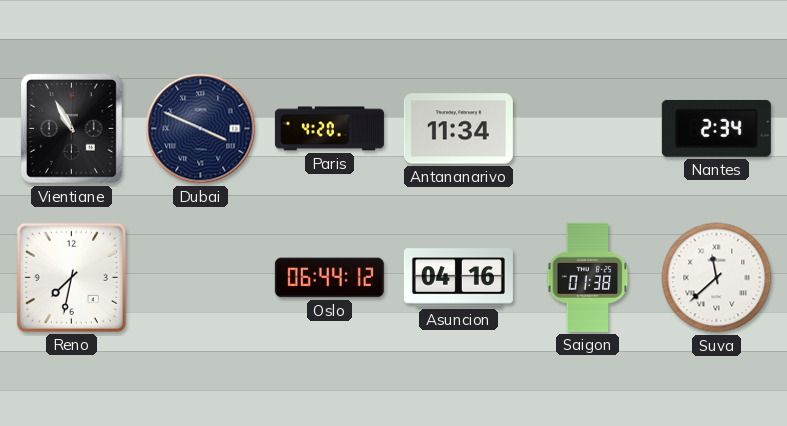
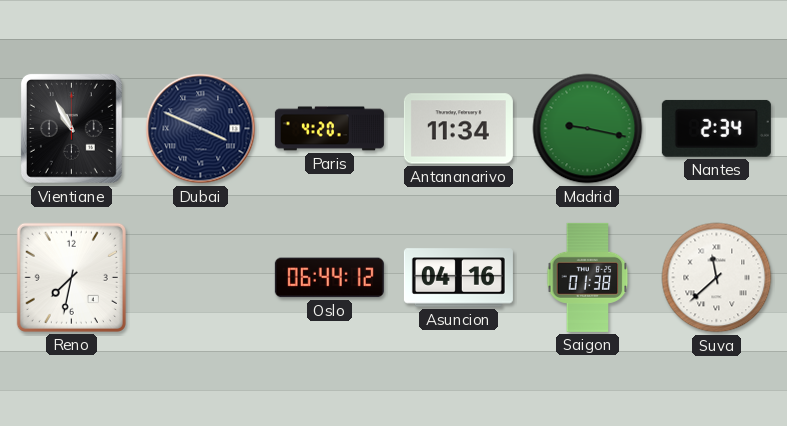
Madrid: none -> 9:17
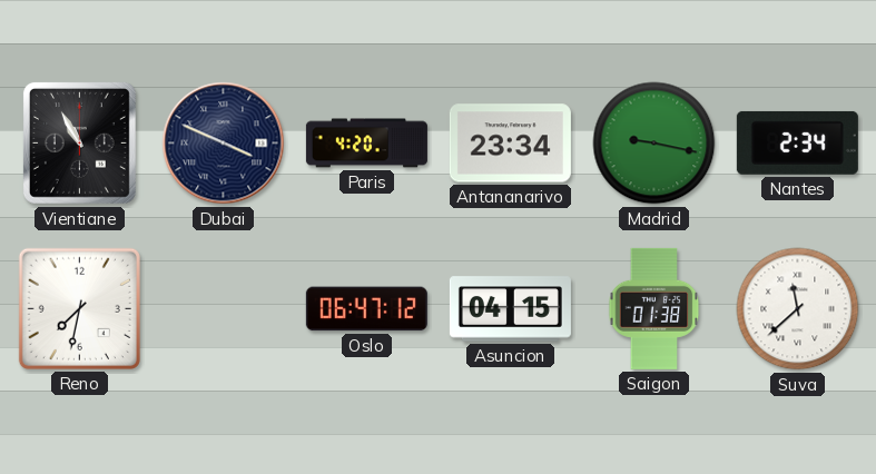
Antananarivo: 11:34 -> 23:34
Oslo: 06:44 -> 06:47
Asuncion: 04:16 -> 04:15
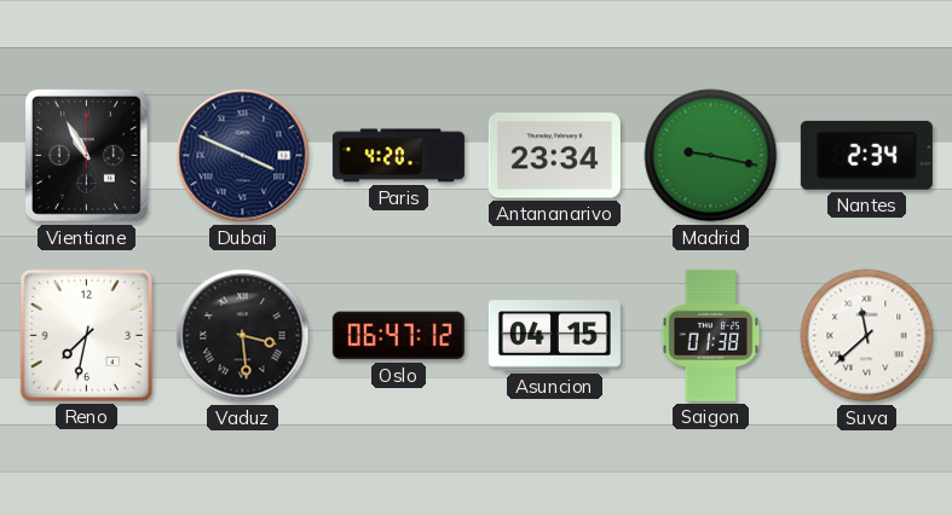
Vaduz: none -> 3:29
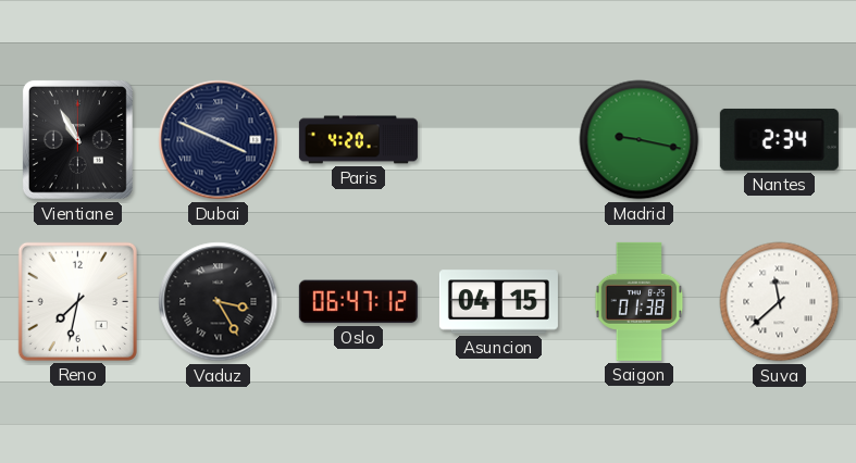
Antananarivo: 23:34 -> none
Vaduz: 3:29 -> 3:25
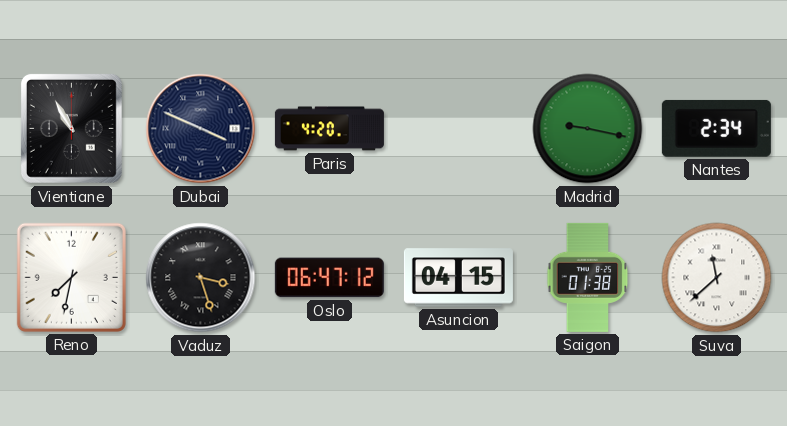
Vaduz: 3:25 -> 3:27
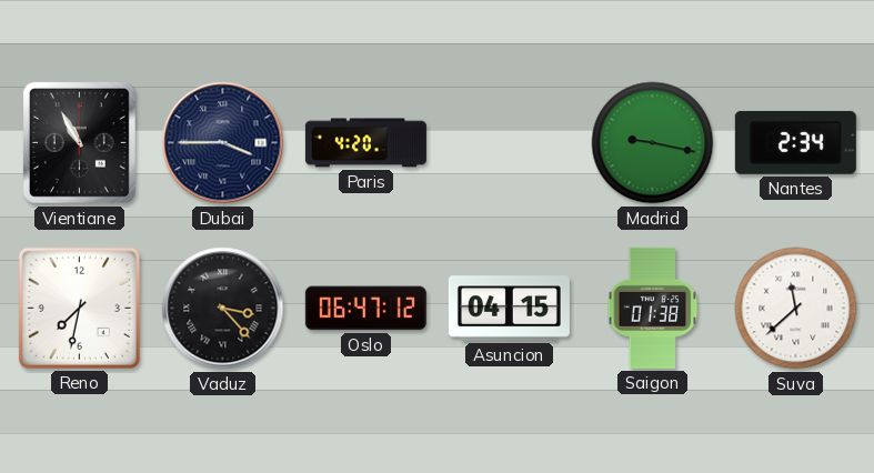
Dubai: 3:49 -> 3:45
Vaduz: 3:27 -> 3:23
